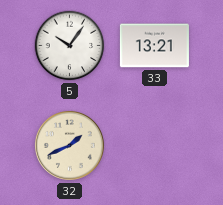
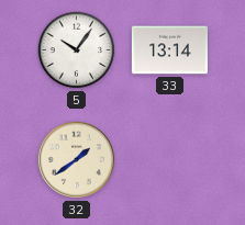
33: 13:21 -> 13:14
32: 1:41 -> 1:39
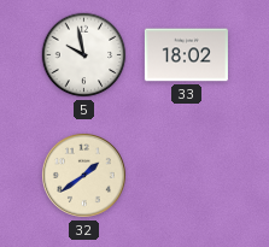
5: 10:06 -> 9:58
33: 13:14 -> 18:02
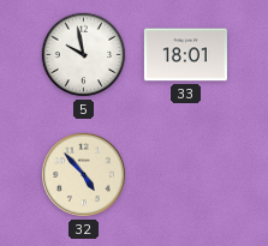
33: 18:02 -> 18:01
32: 1:39 -> 4:53
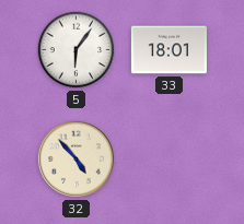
5: 9:58 -> 6:06
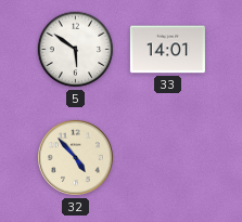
5: 6:06 -> 5:51
33: 18:01 -> 14:01
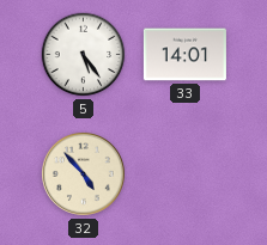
5: 5:51 -> 5:24
